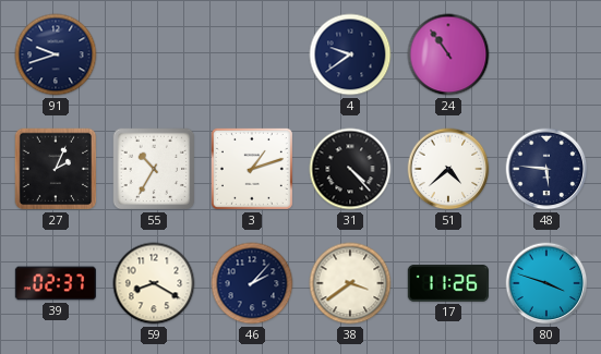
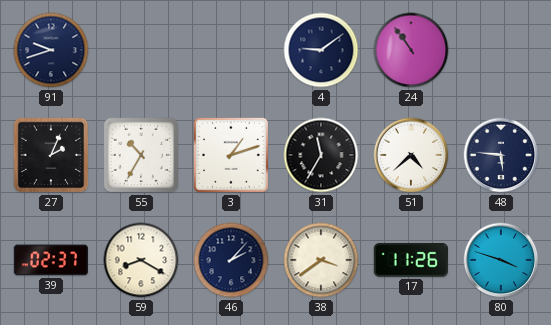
4: 9:39 -> 9:09
31: 4:23 -> 11:35
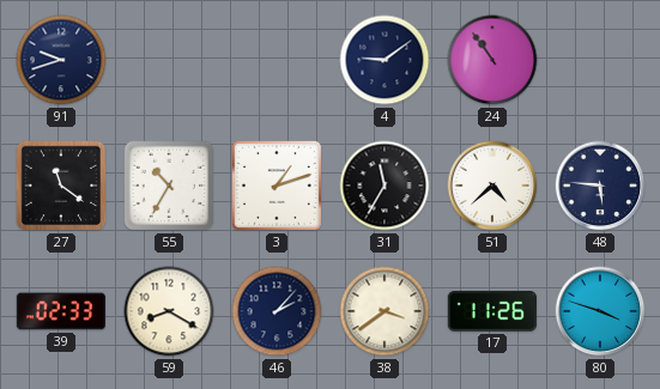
27: 2:04 -> 11:21
39: 02:37 -> 02:33
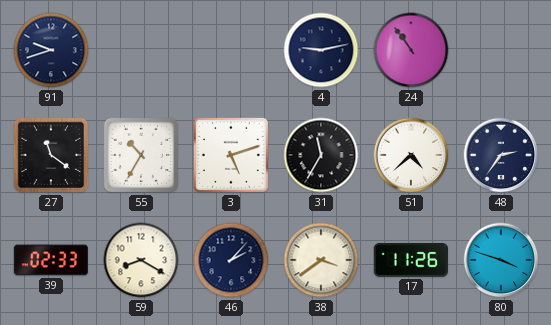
4: 9:09 -> 9:13
3: 1:12 -> 5:12
48: 5:46 -> 2:36
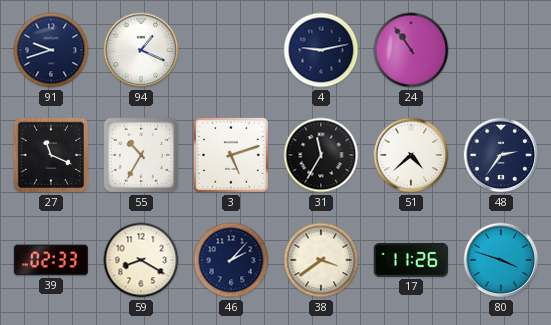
94: none -> 1:19
27: 11:21 -> 11:19
